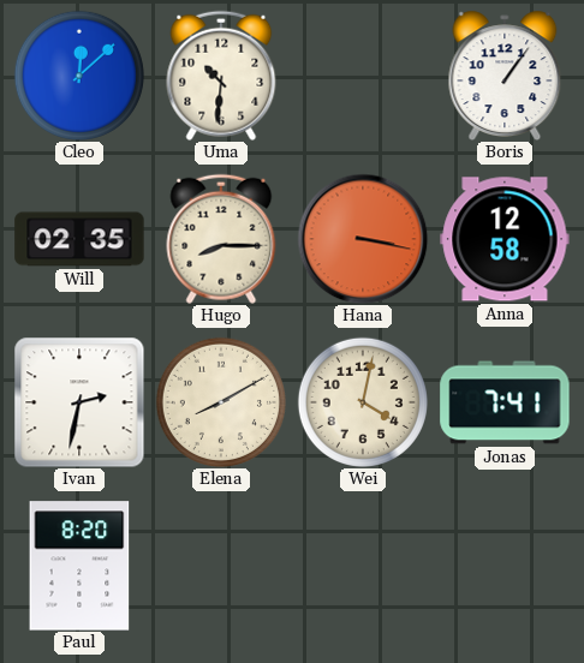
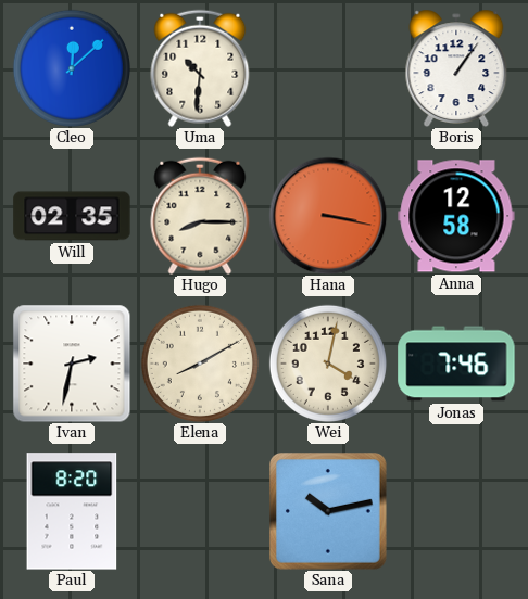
Jonas: 7:41 -> 7:46
Sana: none -> 10:13
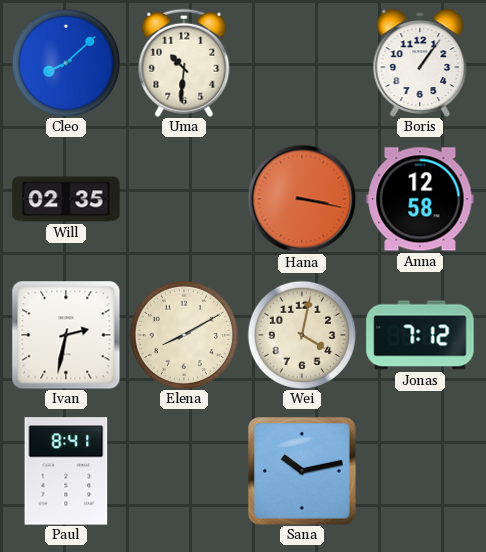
Cleo: 12:08 -> 8:08
Hugo: 8:15 -> none
Jonas: 7:46 -> 7:12
Paul: 8:20 -> 8:41
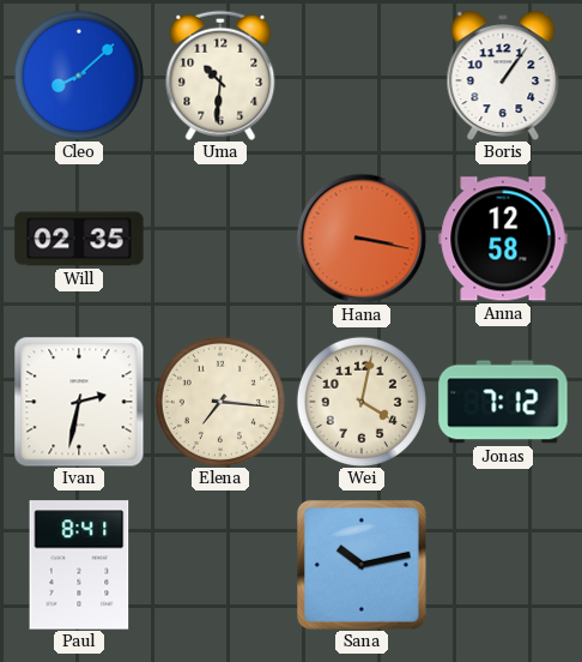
Elena: 8:10 -> 7:16
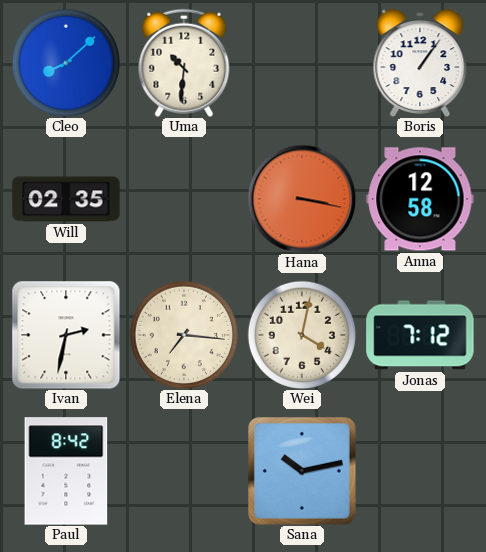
Paul: 8:41 -> 8:42
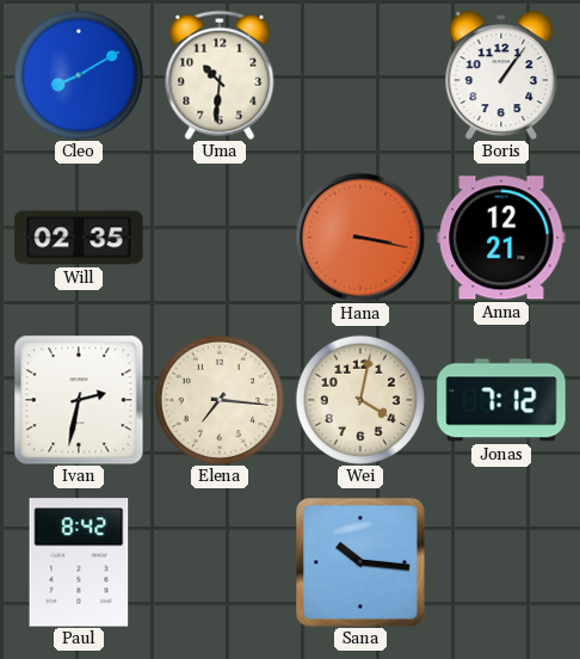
Cleo: 8:08 -> 8:10
Anna: 12:58 -> 12:21
Sana: 10:13 -> 10:16
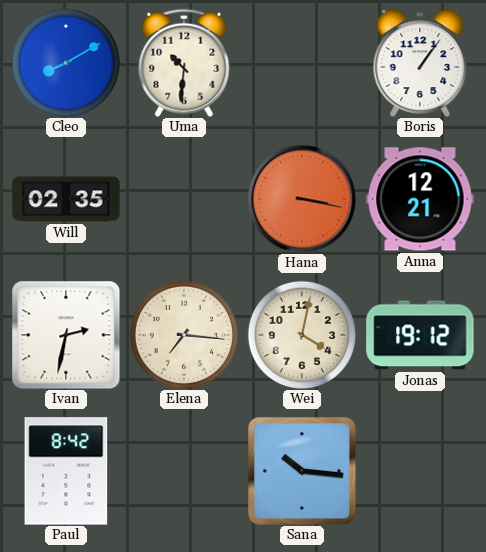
Jonas: 7:12 -> 19:12
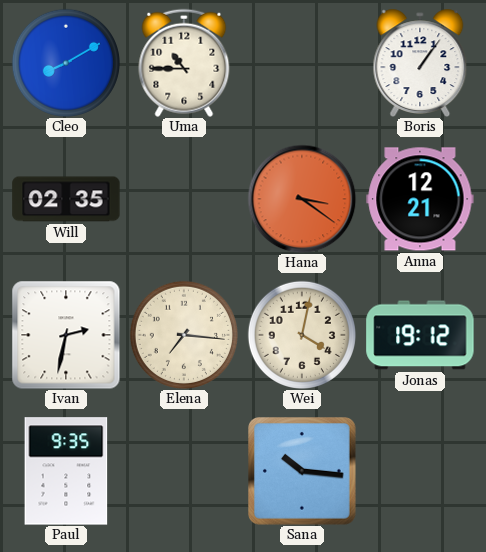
Uma: 10:31 -> 10:45
Hana: 3:17 -> 3:21
Paul: 8:42 -> 9:35
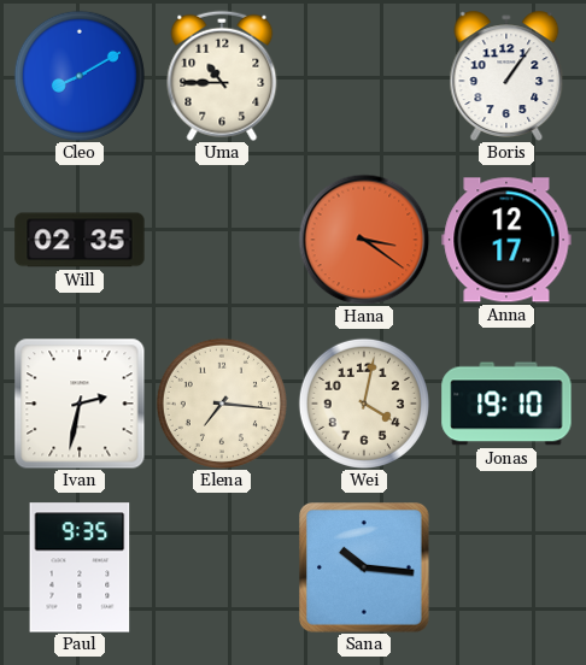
Anna: 12:21 -> 12:17
Jonas: 19:12 -> 19:10
